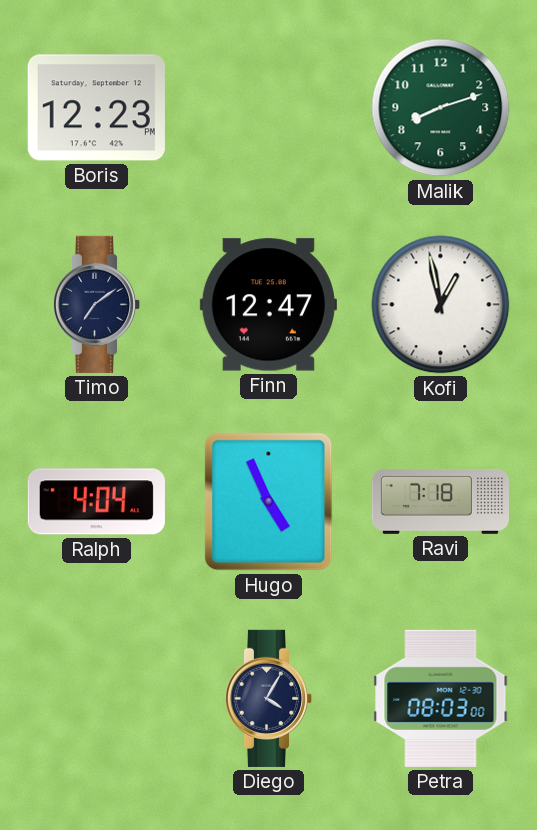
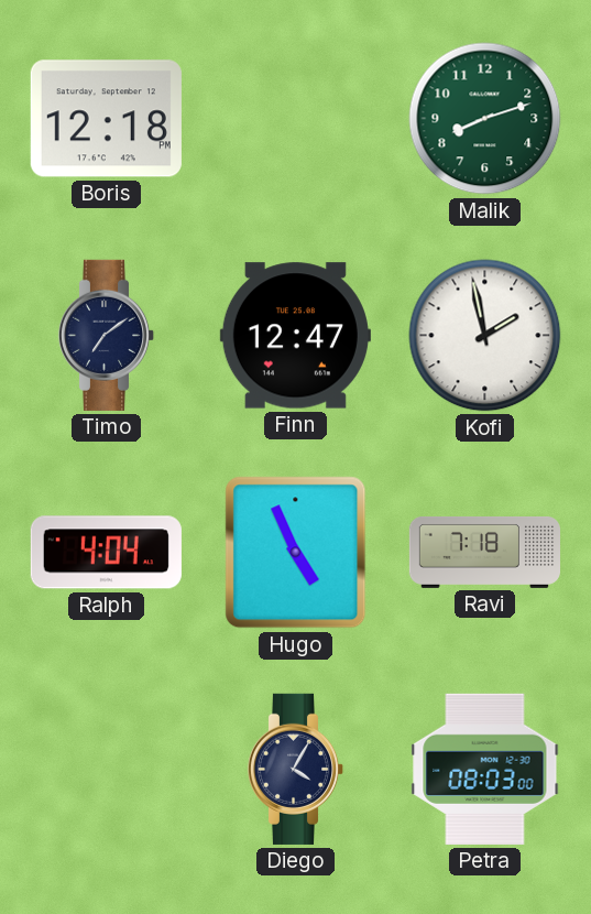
Boris: 12:23 -> 12:18
Kofi: 12:58 -> 1:58
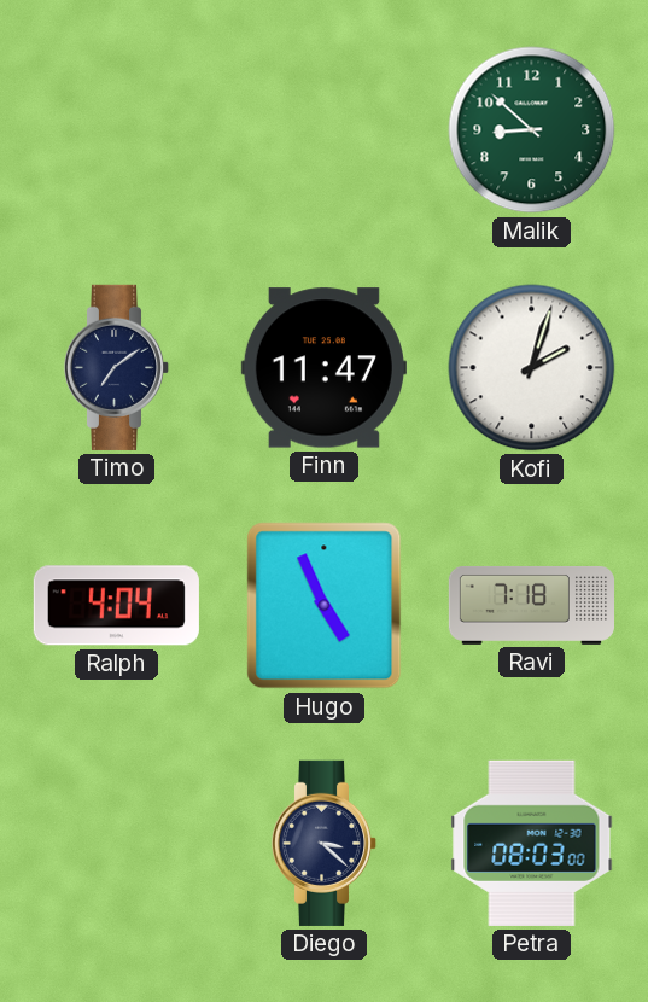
Boris: 12:18 -> none
Malik: 8:12 -> 8:52
Finn: 12:47 -> 11:47
Kofi: 1:58 -> 2:03
Diego: 4:05 -> 3:22
